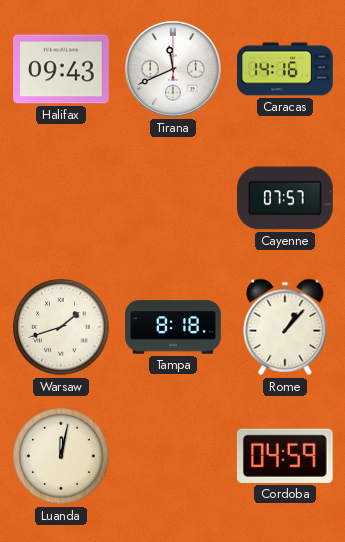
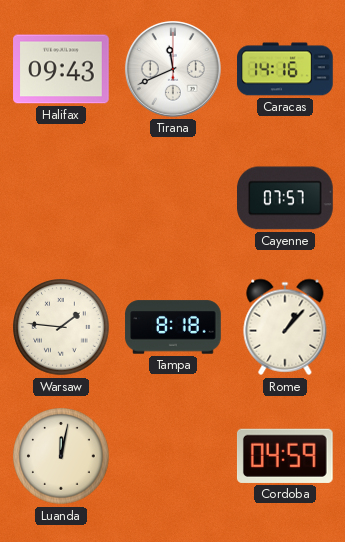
Warsaw: 1:42 -> 1:46
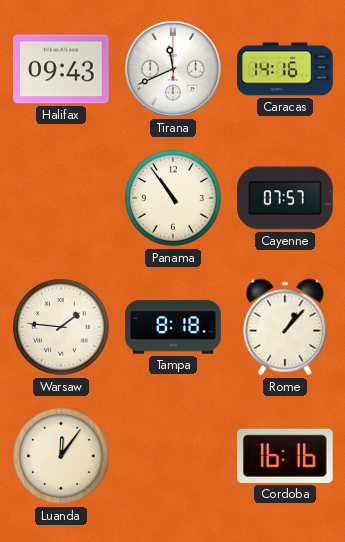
Panama: none -> 10:54
Luanda: 12:02 -> 12:06
Cordoba: 04:59 -> 16:16
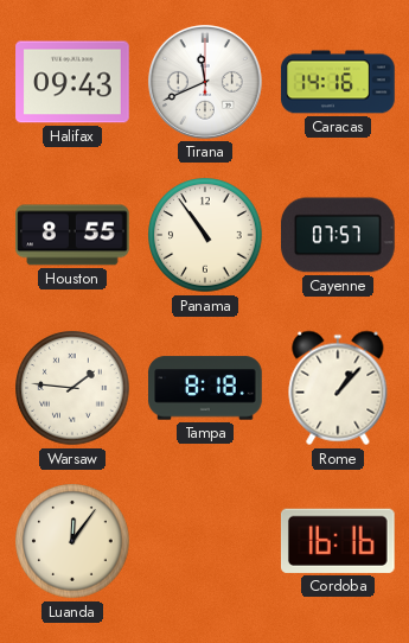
Houston: none -> 8:55
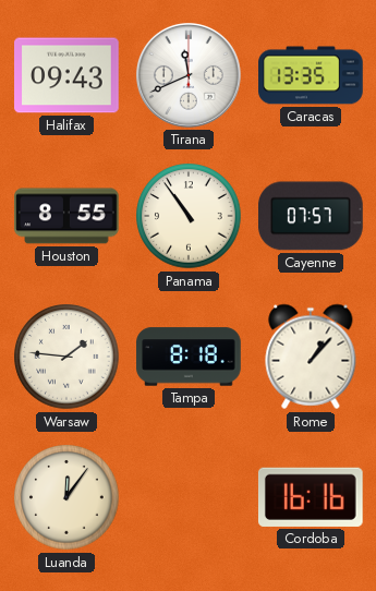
Caracas: 14:16 -> 13:35
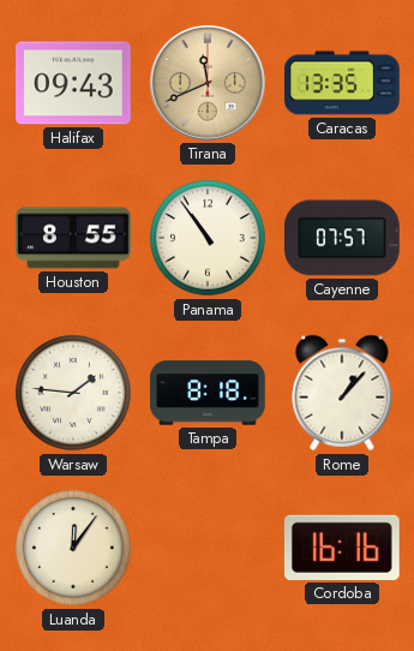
Tirana dial: white -> champagne
